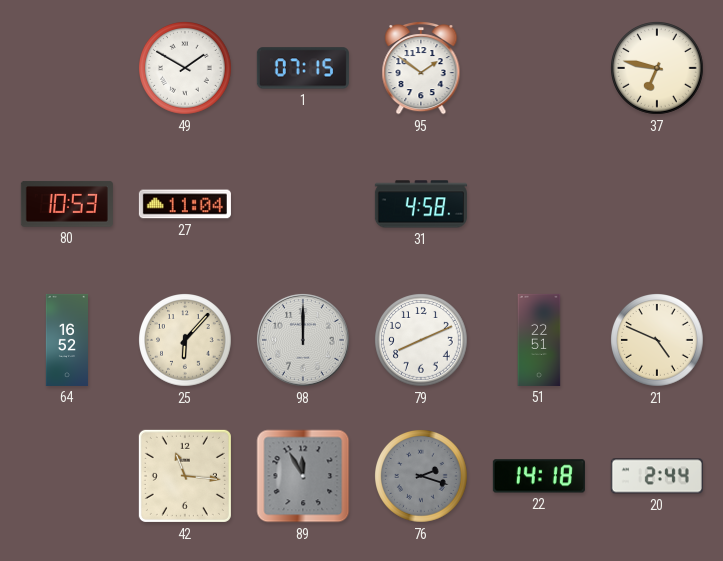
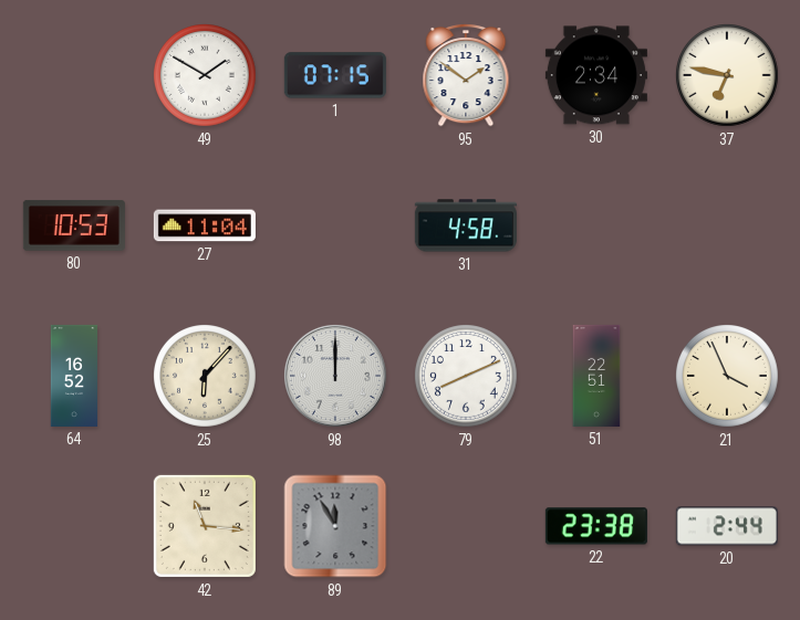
30: none -> 2:34
21: 4:49 -> 3:56
76: 2:18 -> none
22: 14:18 -> 23:38
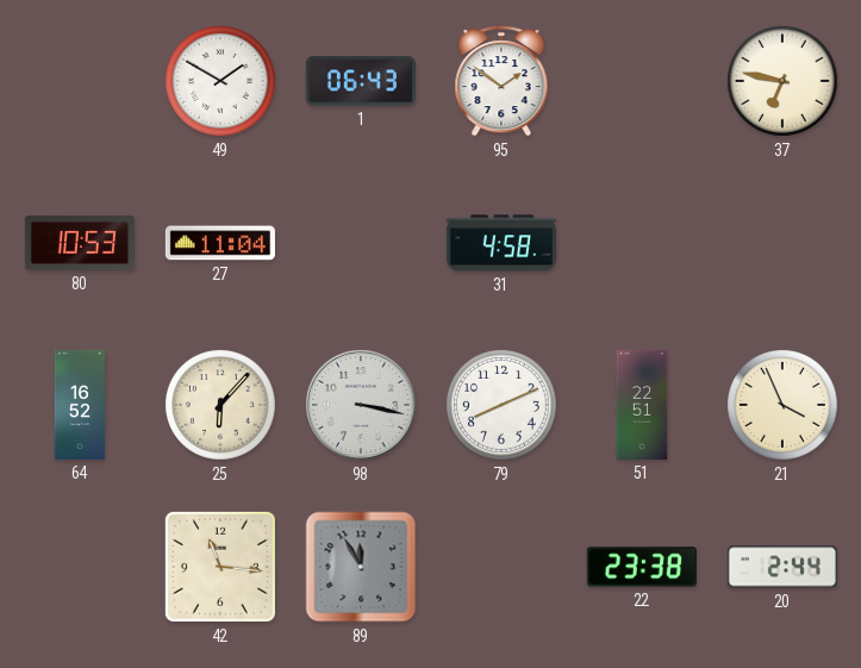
1: 07:15 -> 06:43
30: 2:34 -> none
98: 12:00 -> 3:17
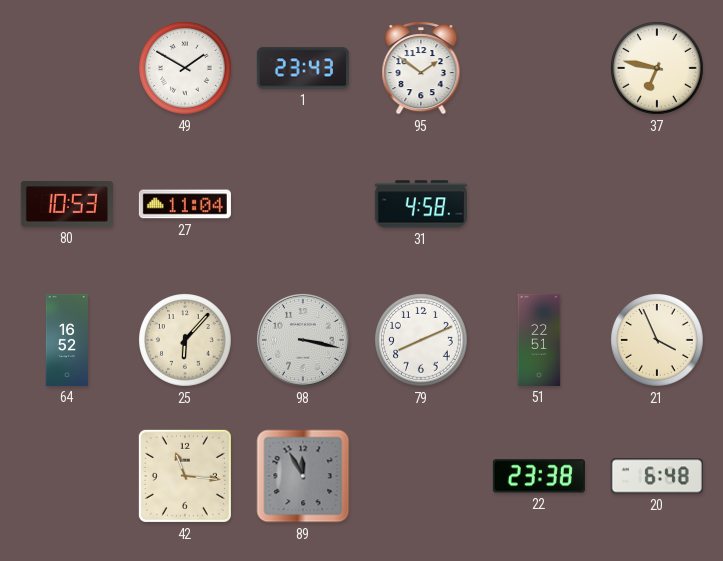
1: 06:43 -> 23:43
20: 2:44 -> 6:48
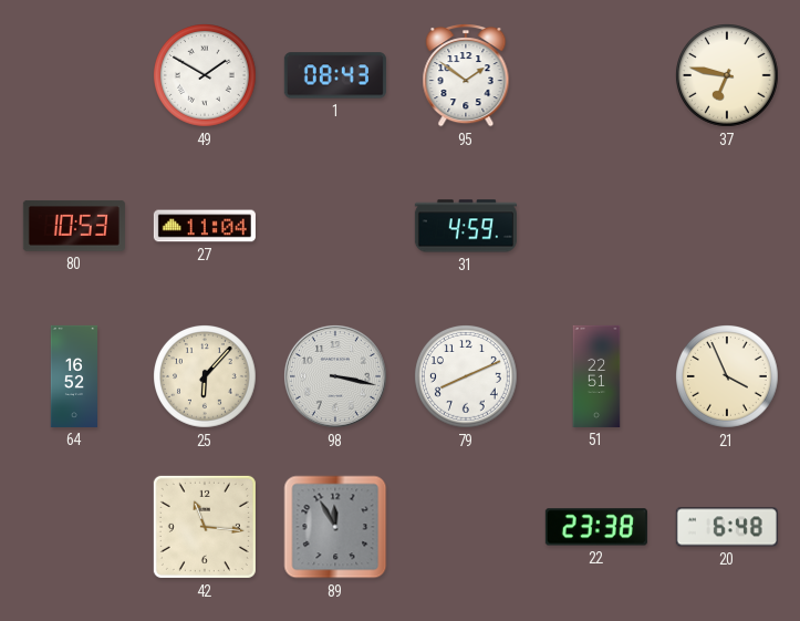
1: 23:43 -> 08:43
31: 4:58 -> 4:59
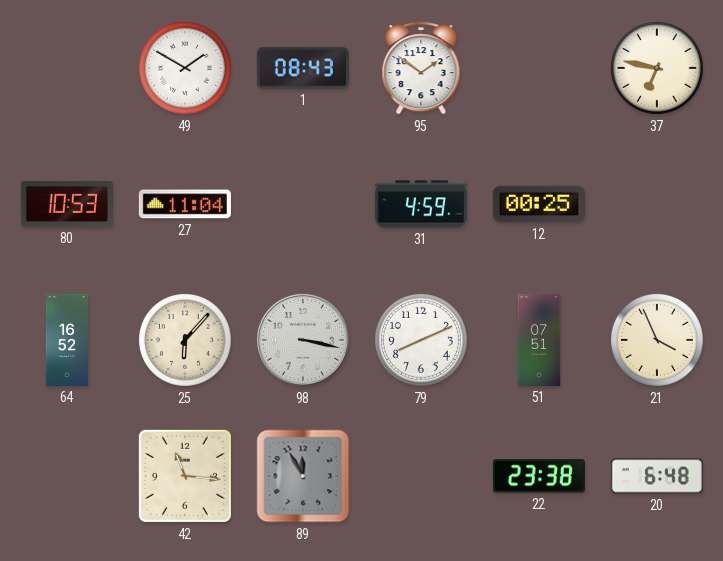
12: none -> 00:25
51: 22:51 -> 07:51
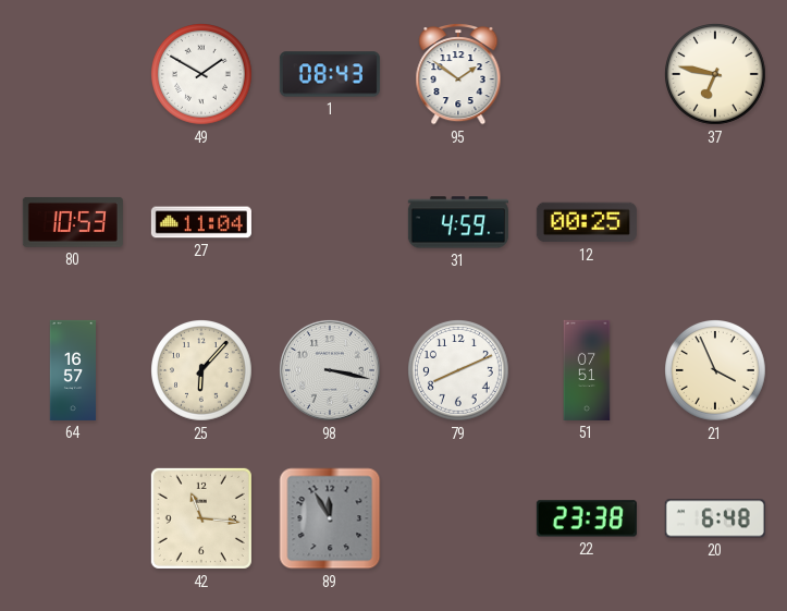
64: 16:52 -> 16:57
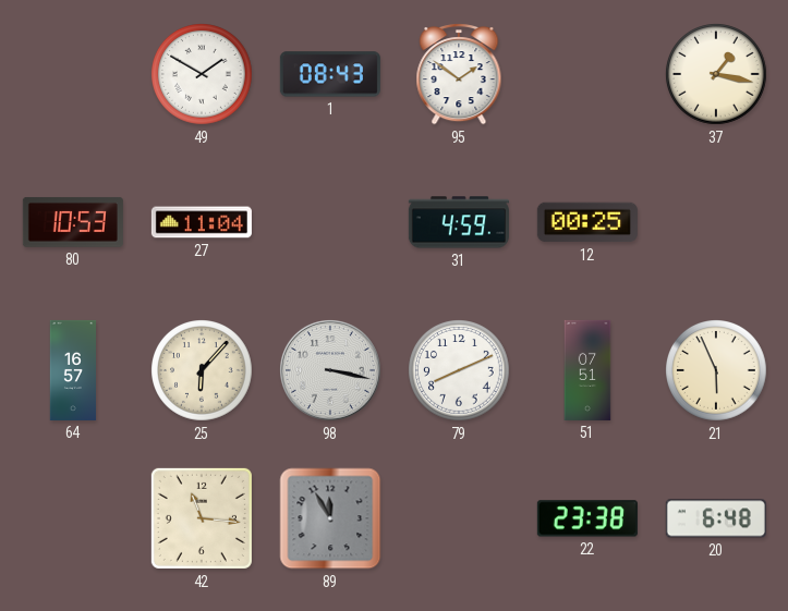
37: 6:47 -> 1:17
21: 3:56 -> 5:56
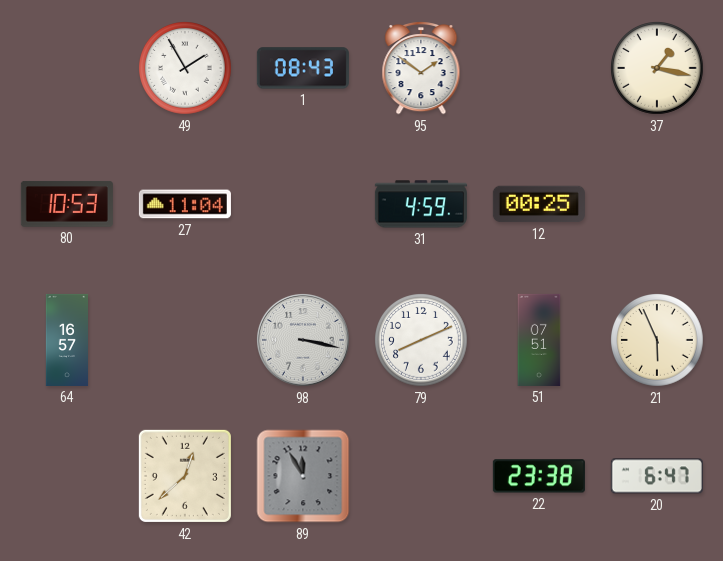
49: 1:50 -> 1:55
25: 6:07 -> none
42: 11:16 -> 12:38
20: 6:48 -> 6:47
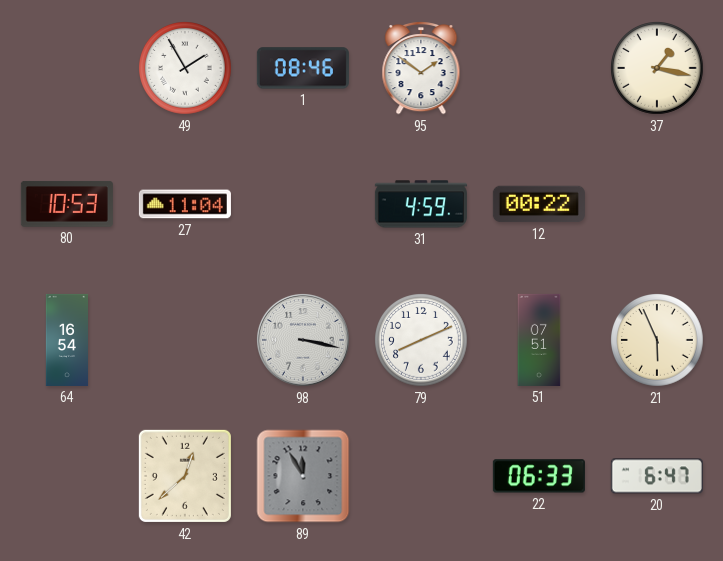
1: 08:43 -> 08:46
12: 00:25 -> 00:22
64: 16:57 -> 16:54
22: 23:38 -> 06:33
